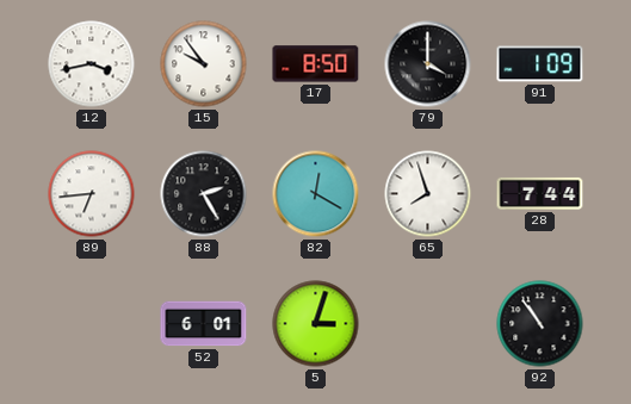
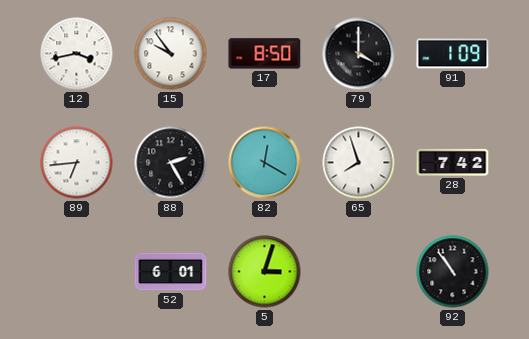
28: 7:44 -> 7:42
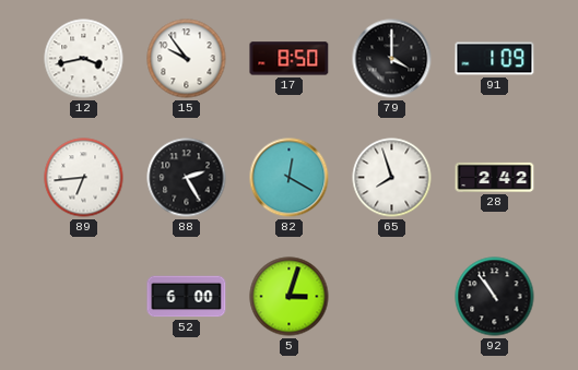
28: 7:42 -> 2:42
52: 6:01 -> 6:00
